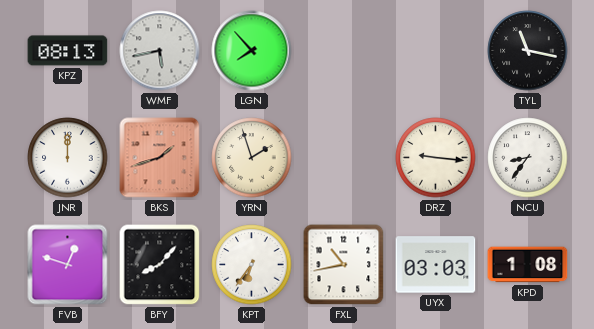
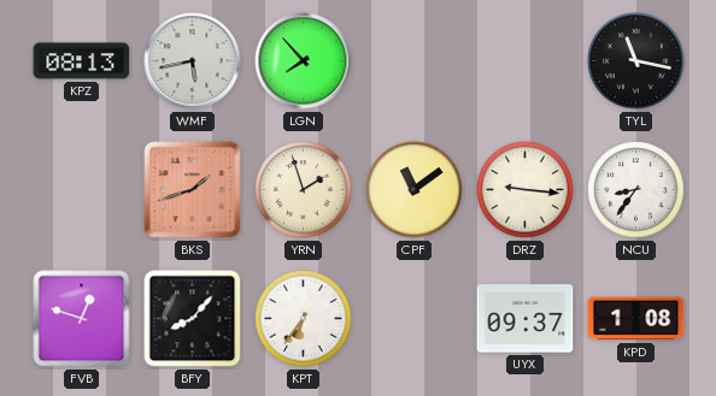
JNR: 12:00 -> none
CPF: none -> 11:09
FXL: 10:43 -> none
UYX: 03:03 -> 09:37
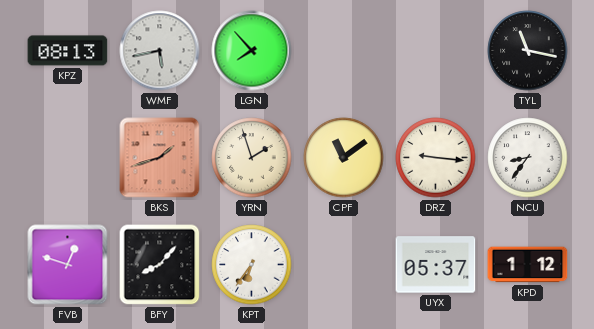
UYX: 09:37 -> 05:37
KPD: 1:08 -> 1:12
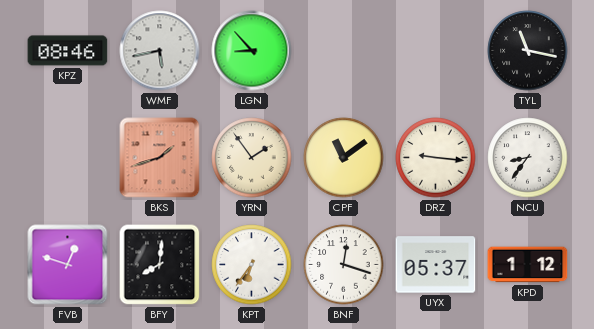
KPZ: 08:13 -> 08:46
LGN: 7:53 -> 8:53
YRN: 1:57 -> 1:54
BFY: 8:07 -> 8:01
BNF: none -> 12:18
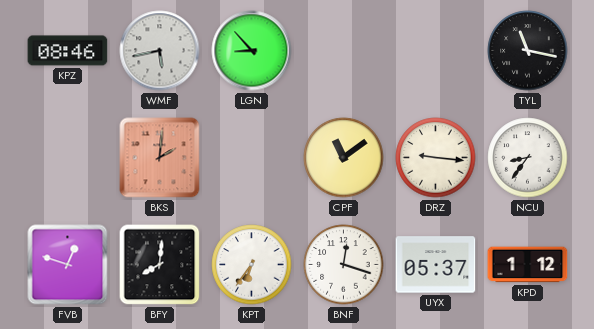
BKS: 1:42 -> 2:01
YRN: 1:54 -> none
